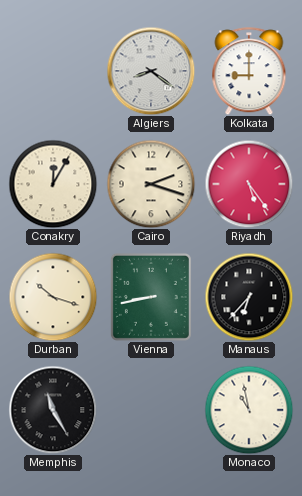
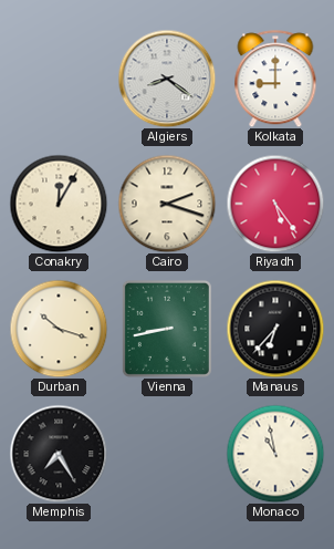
Memphis: 11:25 -> 7:25
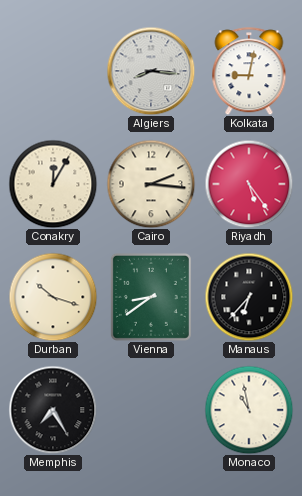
Algiers: 8:21 -> 8:16
Kolkata: 9:00 -> 9:02
Cairo: 2:18 -> 2:16
Vienna: 8:43 -> 8:39
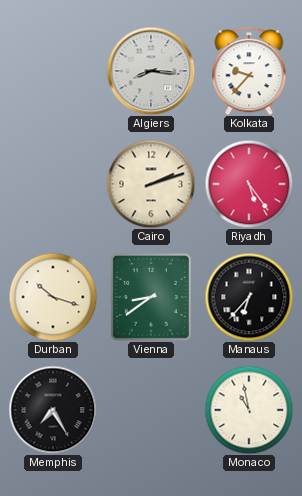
Kolkata: 9:02 -> 9:37
Conakry: 12:05 -> none
Cairo: 2:16 -> 2:12
